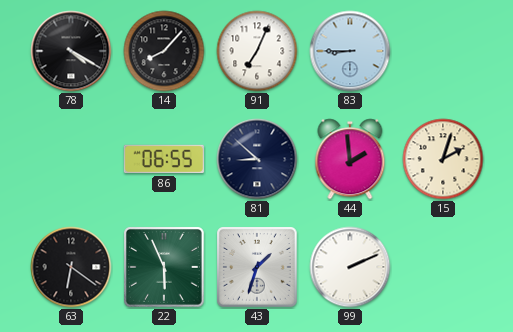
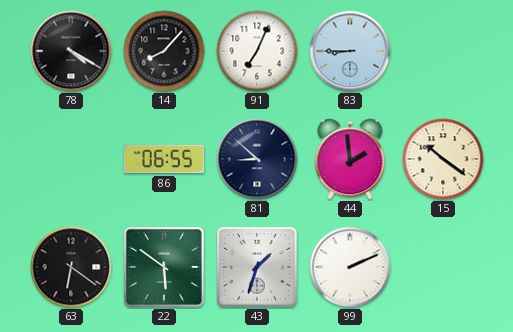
15: 2:03 -> 10:21
22: 5:56 -> 5:51
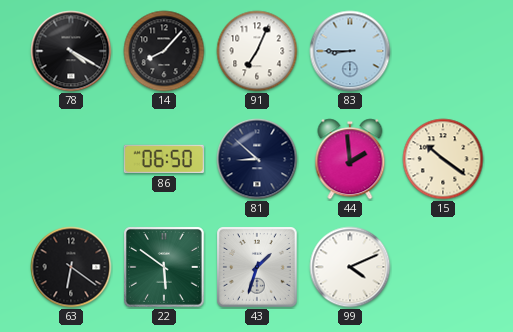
86: 06:55 -> 06:50
99: 2:11 -> 4:11
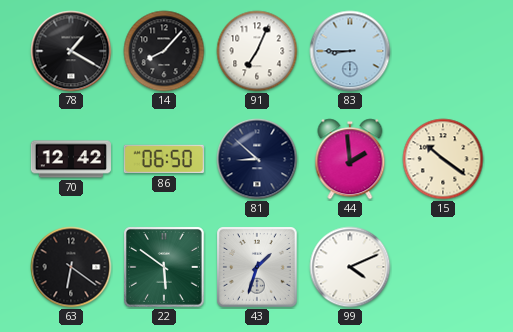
78: 4:20 -> 1:20
70: none -> 12:42
